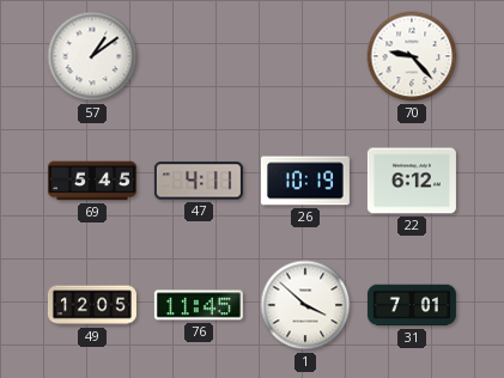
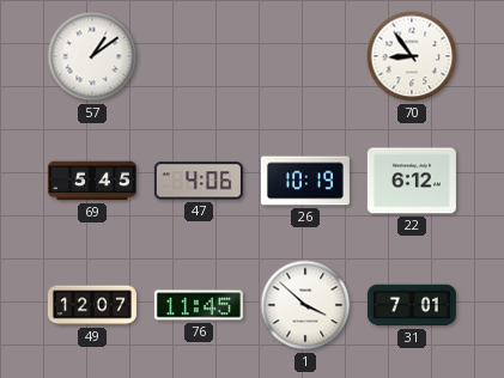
70: 9:23 -> 8:54
47: 4:11 -> 4:06
49: 12:05 -> 12:07
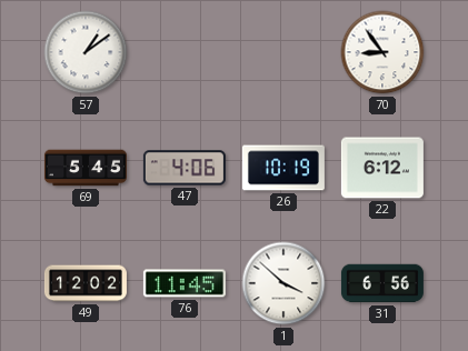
49: 12:07 -> 12:02
31: 7:01 -> 6:56
